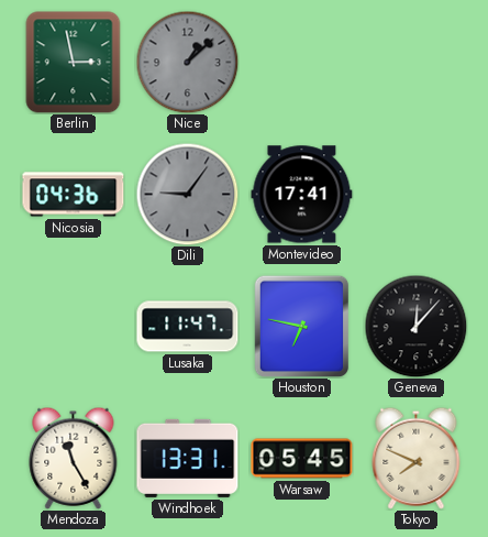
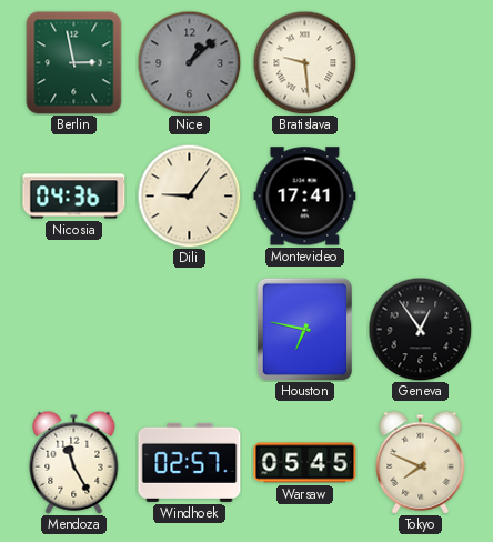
Bratislava: none -> 9:29
Dili dial: grey -> cream
Lusaka: 11:47 -> none
Geneva: 12:07 -> 12:54
Windhoek: 13:31 -> 02:57
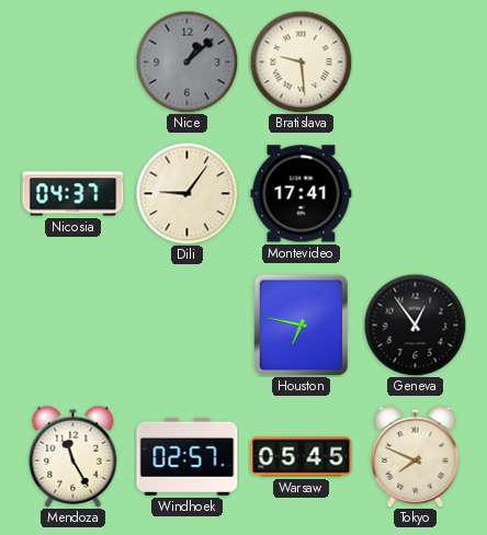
Berlin: 2:58 -> none
Nicosia: 04:36 -> 04:37
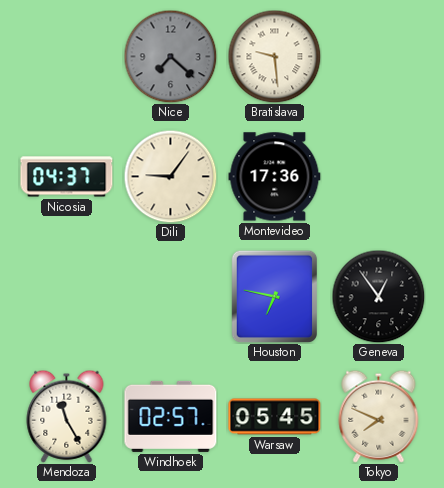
Nice: 1:08 -> 7:22
Montevideo: 17:41 -> 17:36
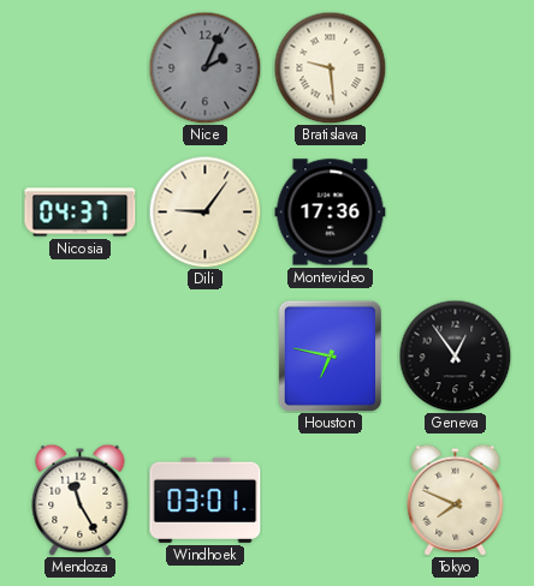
Nice: 7:22 -> 2:04
Windhoek: 02:57 -> 03:01
Warsaw: 05:45 -> none
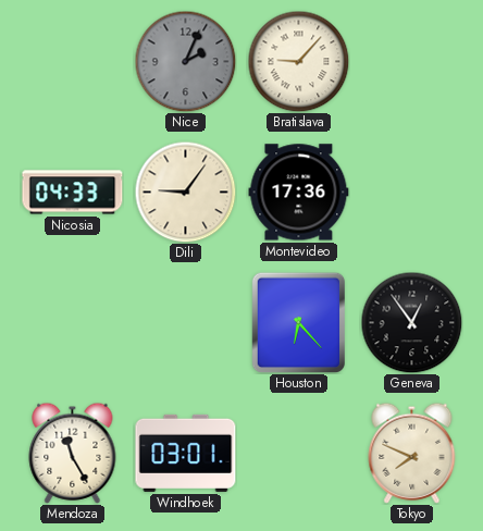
Bratislava: 9:29 -> 9:07
Nicosia: 04:37 -> 04:33
Houston: 6:47 -> 6:23
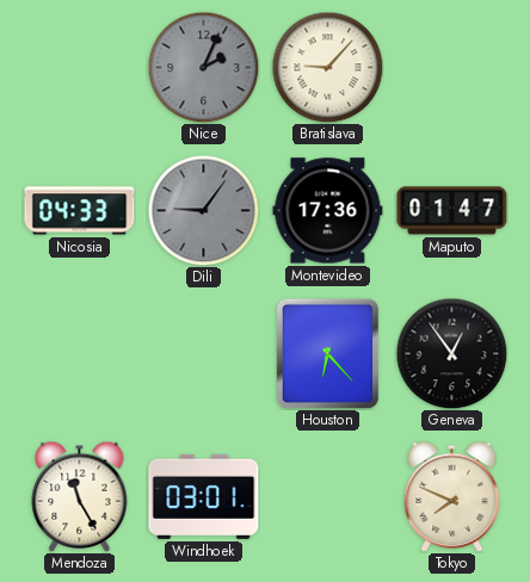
Dili dial: cream -> grey
Maputo: none -> 01:47
